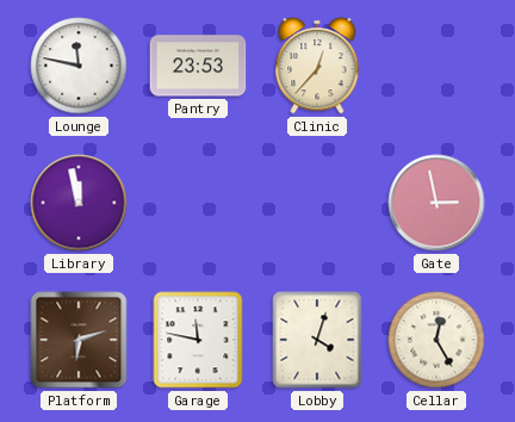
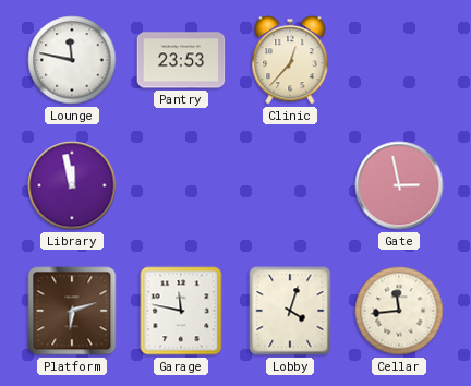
Cellar: 12:25 -> 11:44
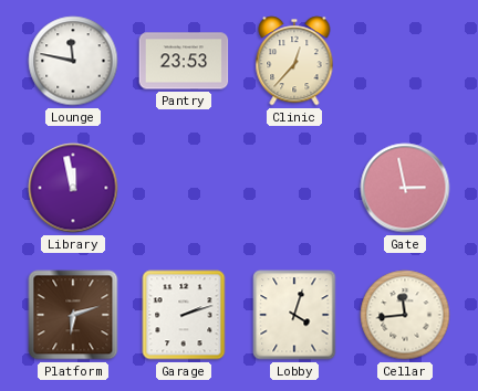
Garage: 11:47 -> 2:12
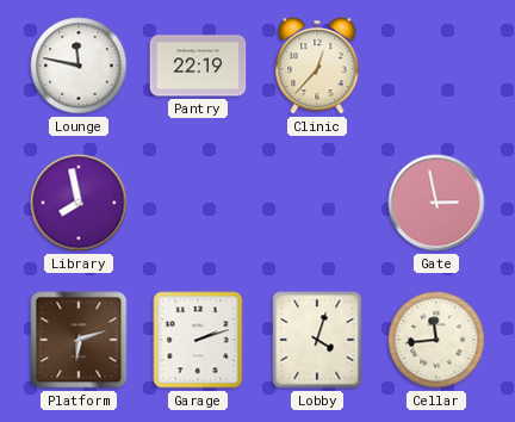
Pantry: 23:53 -> 22:19
Library: 11:58 -> 7:58
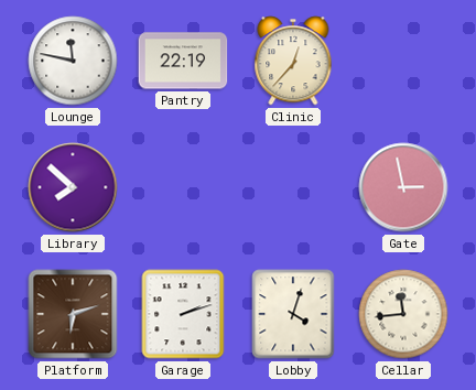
Library: 7:58 -> 7:52
